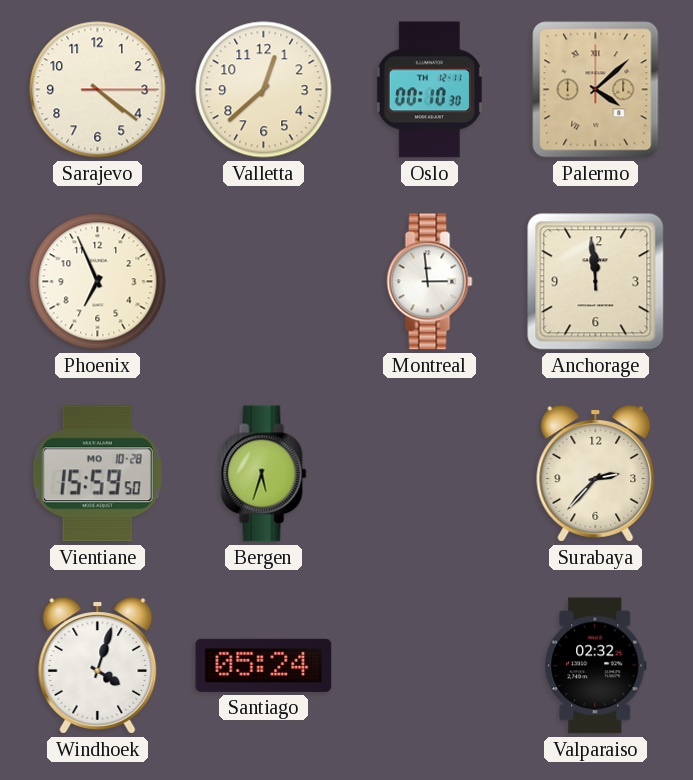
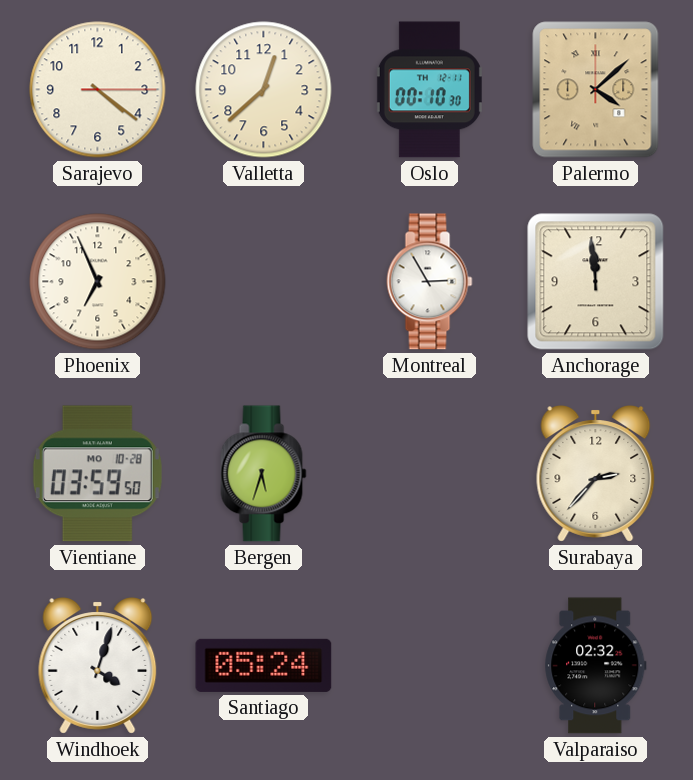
Montreal: 2:59 -> 2:55
Vientiane: 15:59 -> 03:59
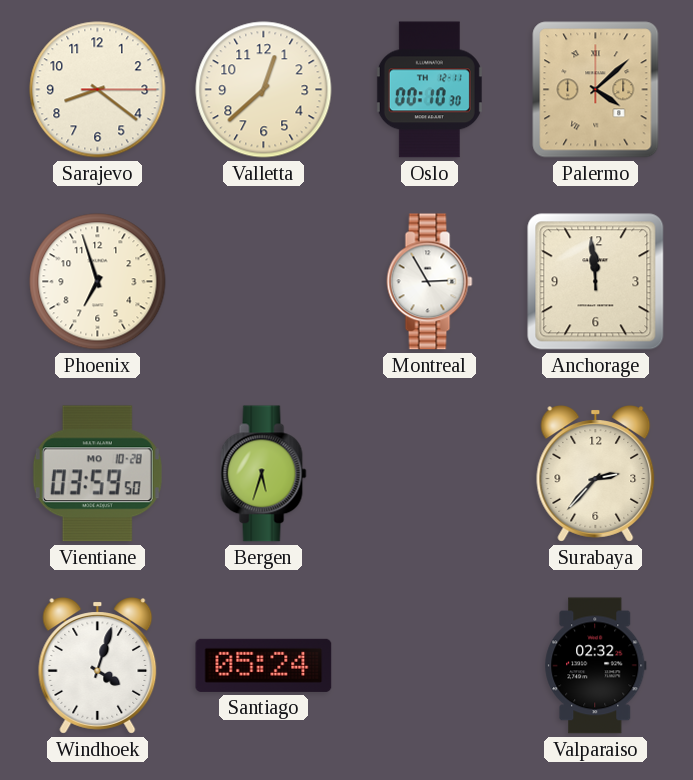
Sarajevo: 4:21 -> 8:21
Phoenix: 6:56 -> 6:57
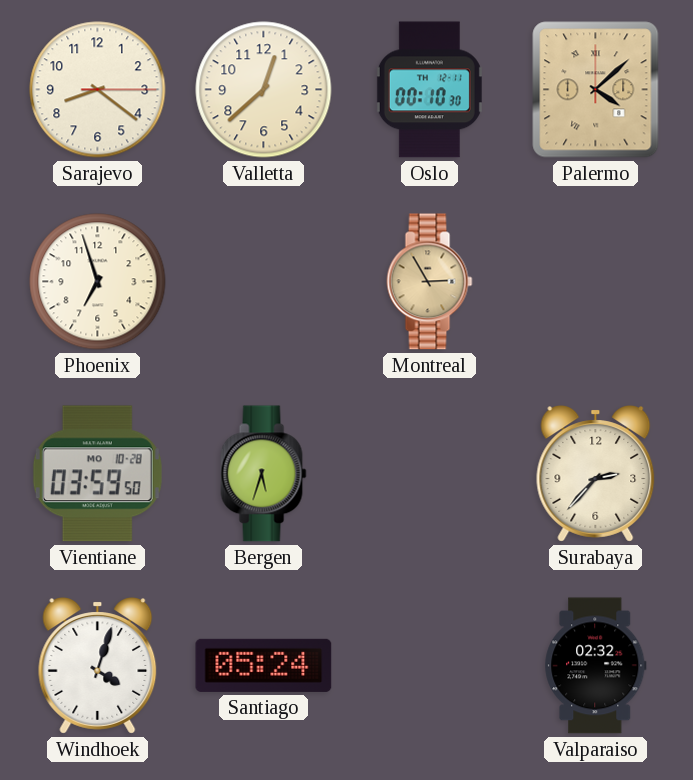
Montreal dial: white -> champagne
Anchorage: 11:59 -> none
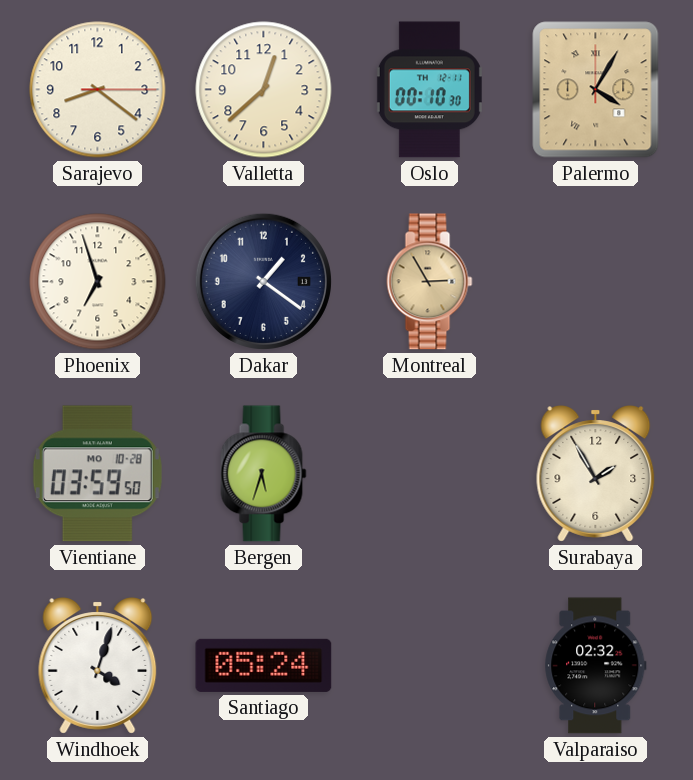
Palermo: 4:08 -> 4:05
Dakar: none -> 1:21
Surabaya: 2:37 -> 1:55
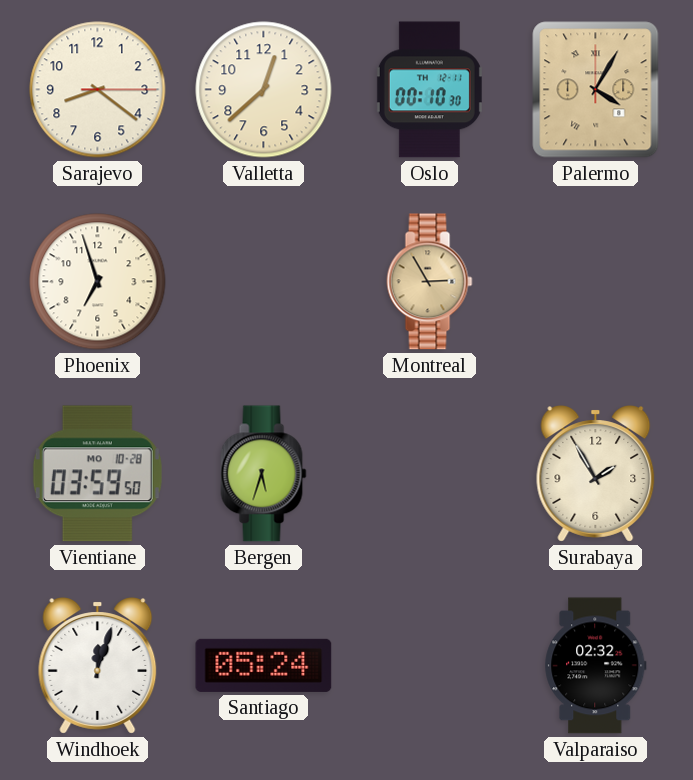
Dakar: 1:21 -> none
Windhoek: 4:03 -> 12:03
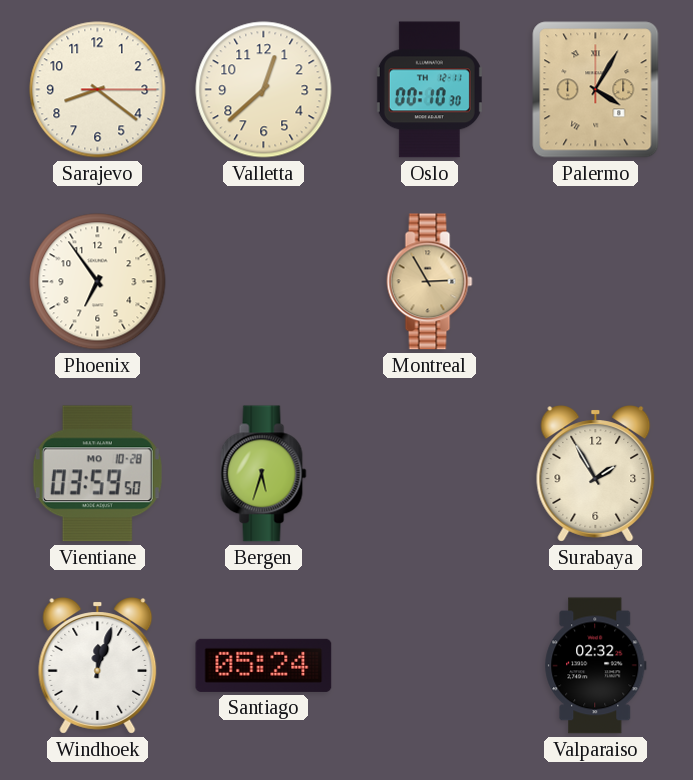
Phoenix: 6:57 -> 6:54
